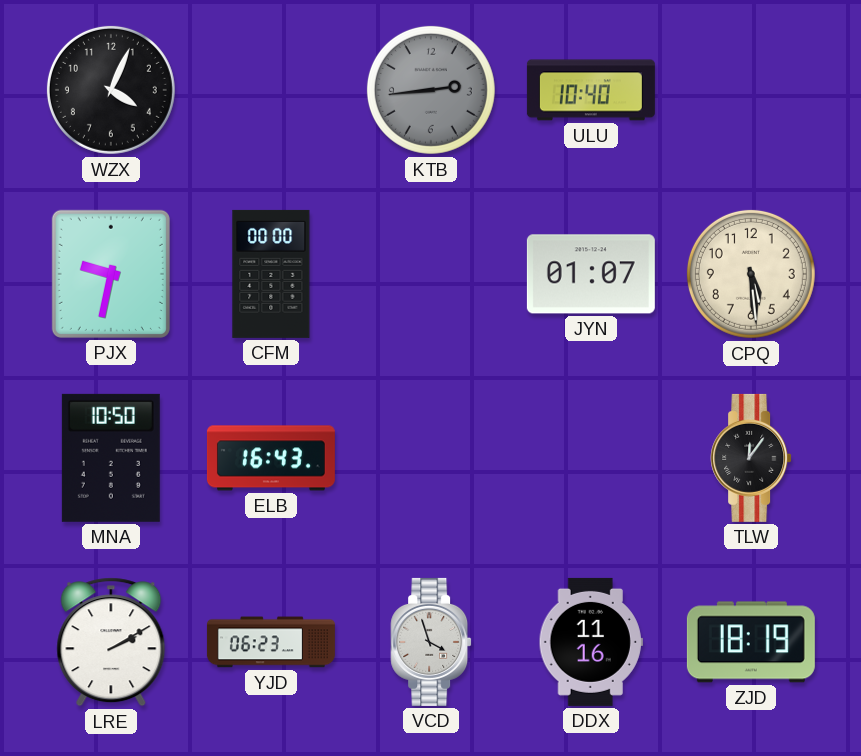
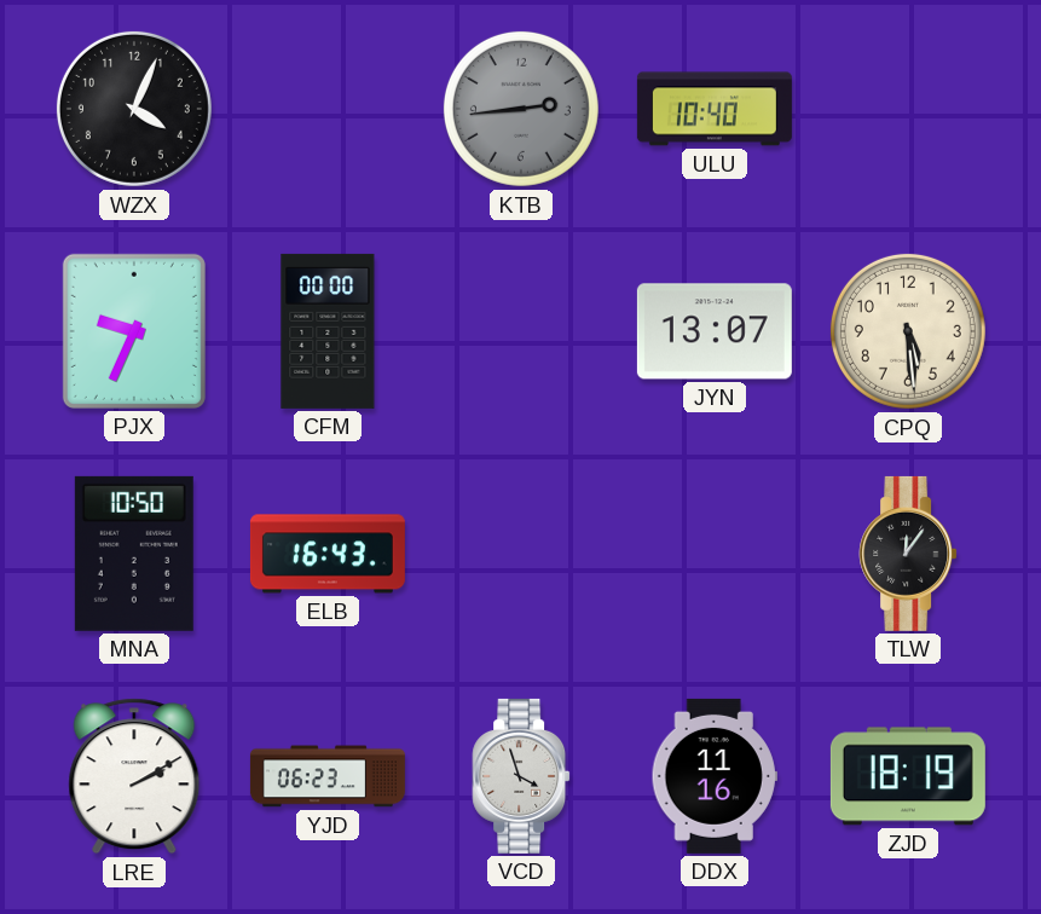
PJX: 9:32 -> 9:34
JYN: 01:07 -> 13:07
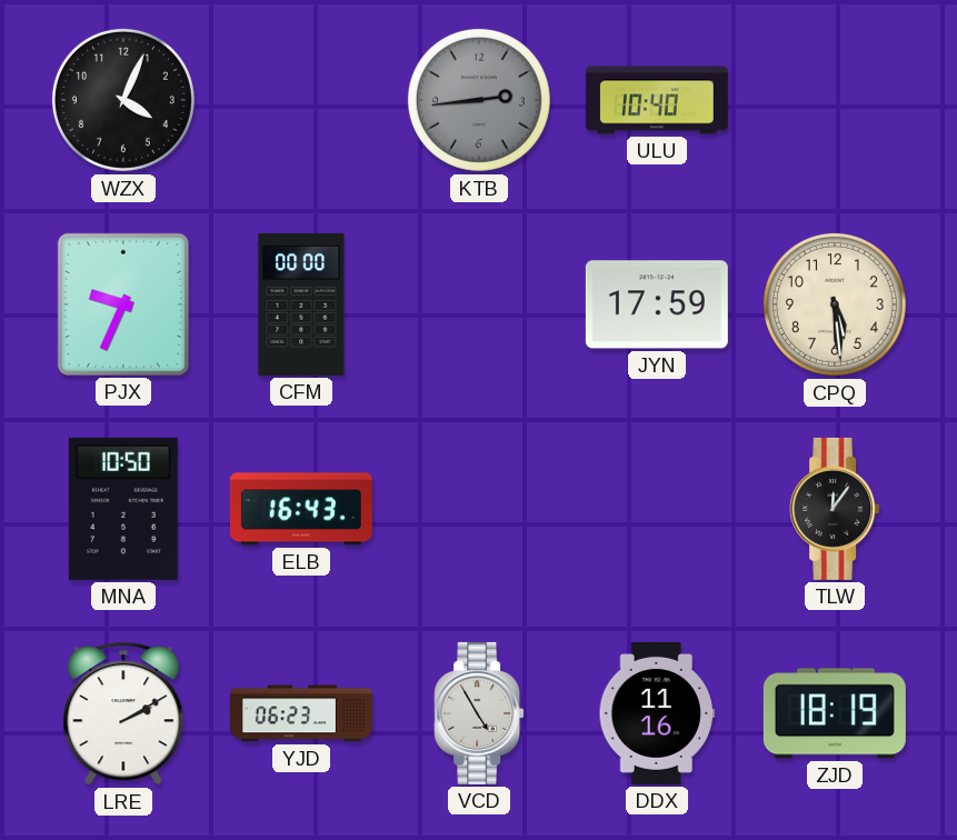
JYN: 13:07 -> 17:59
VCD: 3:57 -> 4:55
